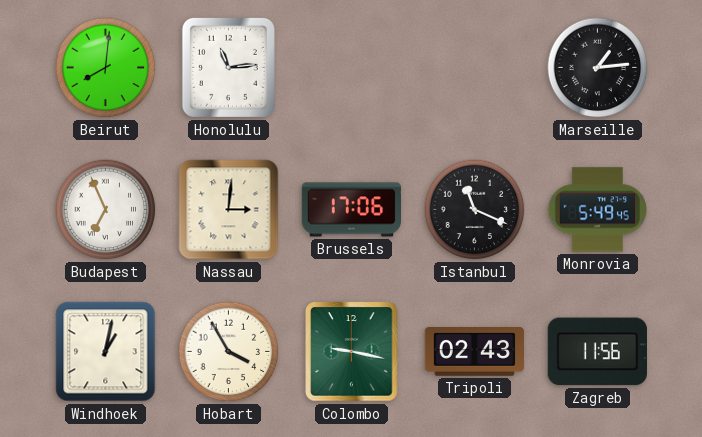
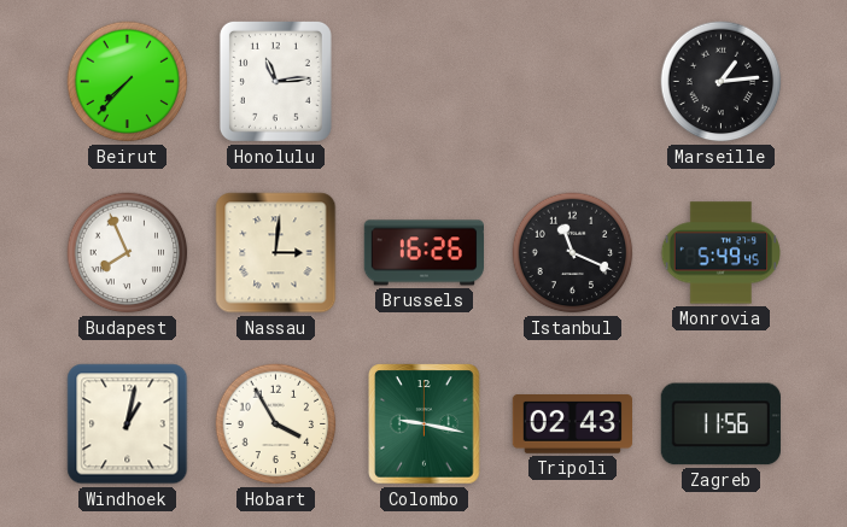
Beirut: 8:01 -> 7:37
Budapest: 6:56 -> 7:56
Brussels: 17:06 -> 16:26
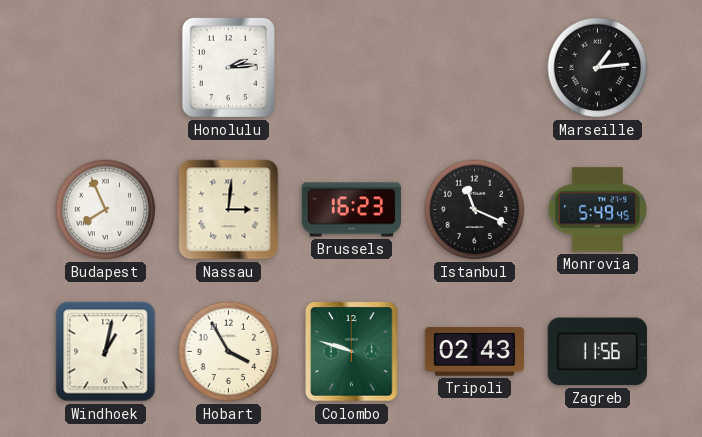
Beirut: 7:37 -> none
Honolulu: 11:14 -> 2:14
Brussels: 16:26 -> 16:23
Colombo: 9:17 -> 9:48
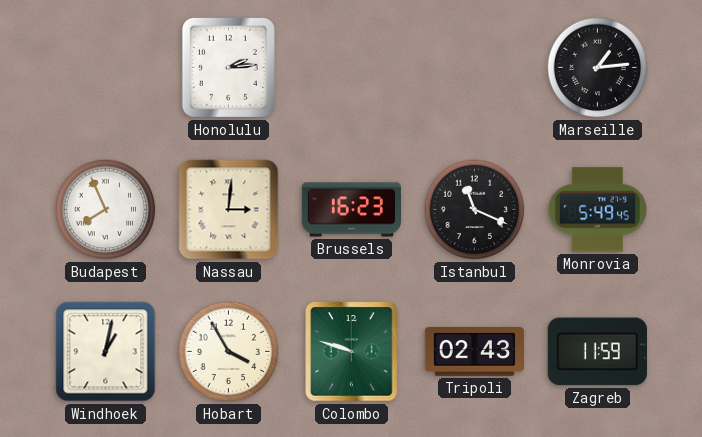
Zagreb: 11:56 -> 11:59
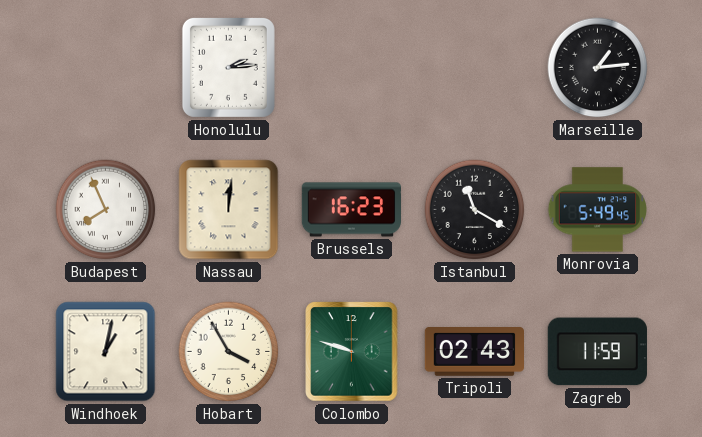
Nassau: 3:01 -> 12:01
Istanbul: 11:19 -> 11:20
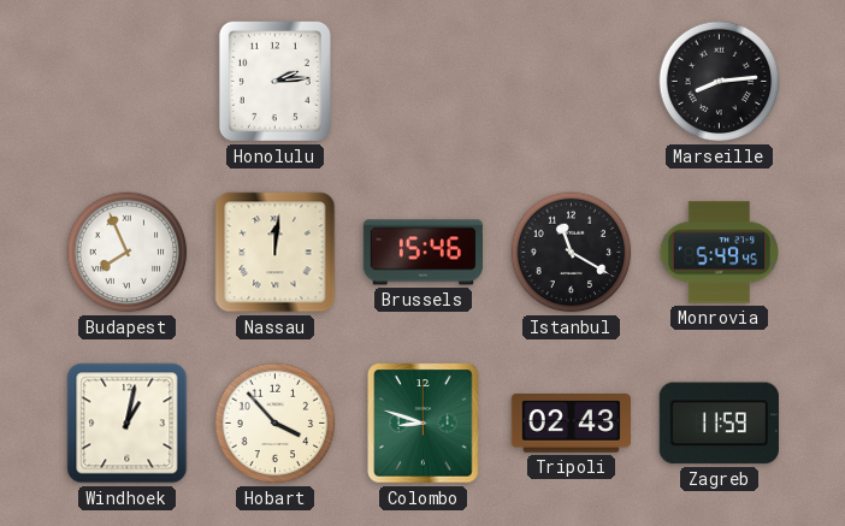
Marseille: 1:14 -> 8:14
Brussels: 16:23 -> 15:46
Hobart: 3:55 -> 3:53
Colombo: 9:48 -> 8:48
